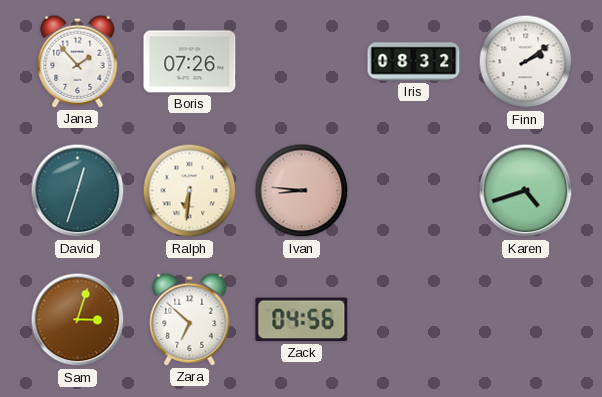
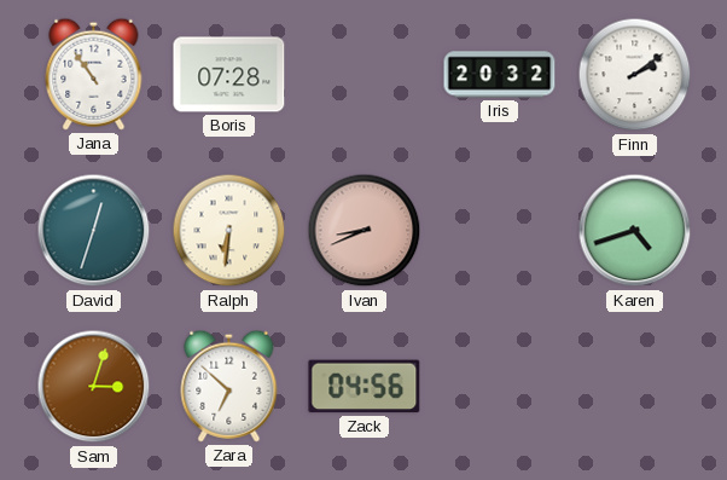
Jana: 1:53 -> 10:54
Boris: 07:26 -> 07:28
Iris: 08:32 -> 20:32
Ivan: 8:46 -> 8:41
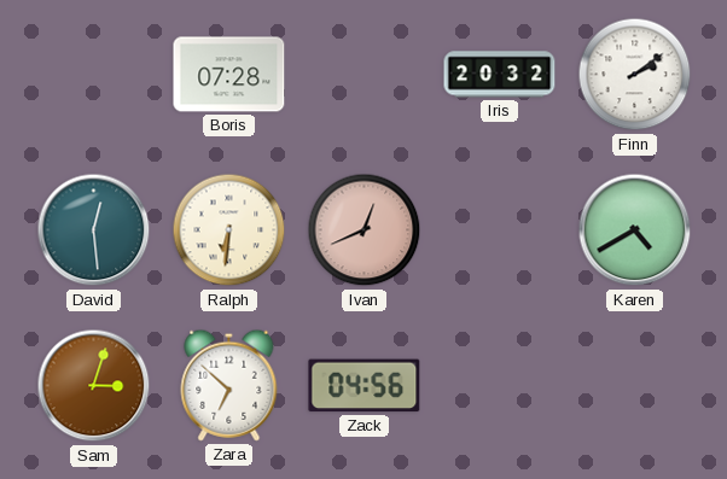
Jana: 10:54 -> none
David: 12:33 -> 12:29
Ivan: 8:41 -> 12:41
Karen: 4:42 -> 4:40
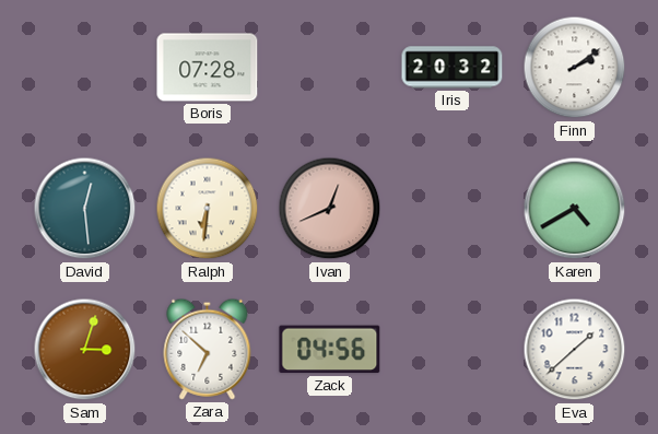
Eva: none -> 1:38
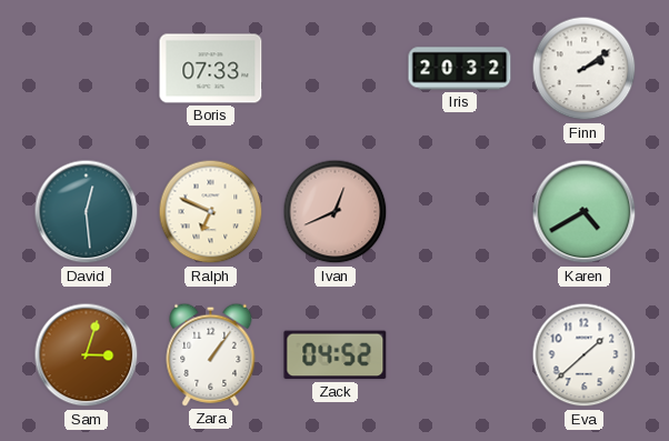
Boris: 07:28 -> 07:33
Ralph: 6:31 -> 6:49
Zara: 6:52 -> 1:06
Zack: 04:56 -> 04:52
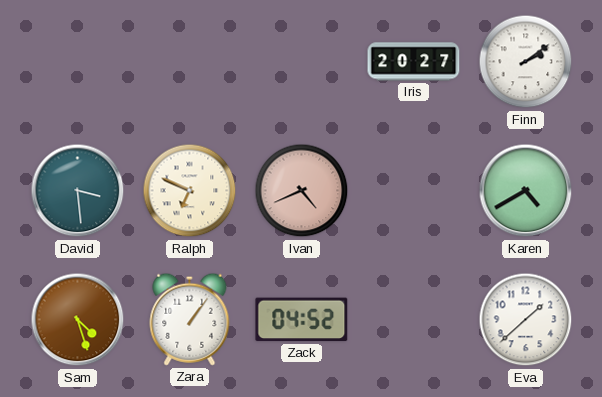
Boris: 07:33 -> none
Iris: 20:32 -> 20:27
David: 12:29 -> 3:29
Ivan: 12:41 -> 4:41
Sam: 3:03 -> 4:27
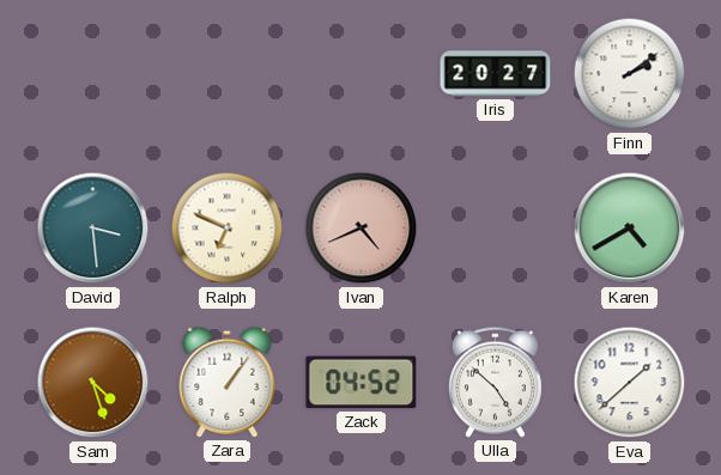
Ulla: none -> 4:52
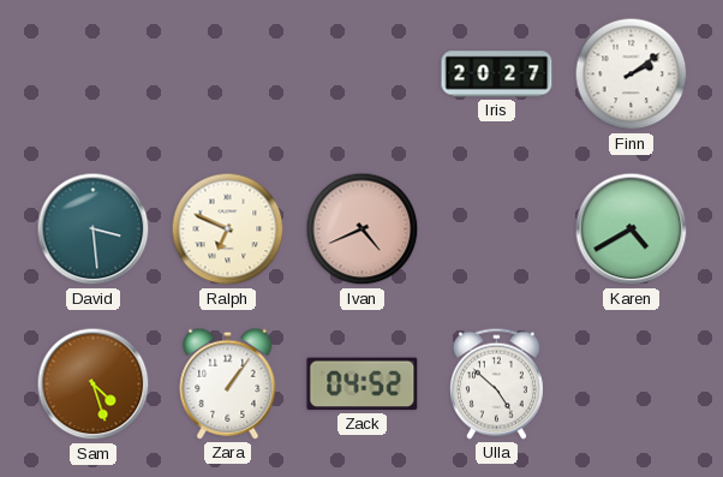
Eva: 1:38 -> none
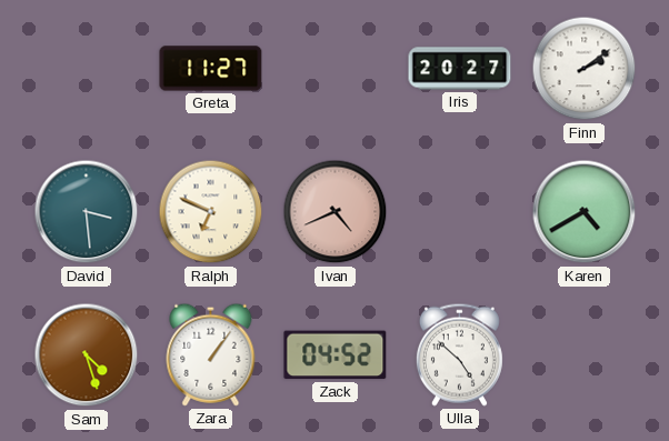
Greta: none -> 11:27
